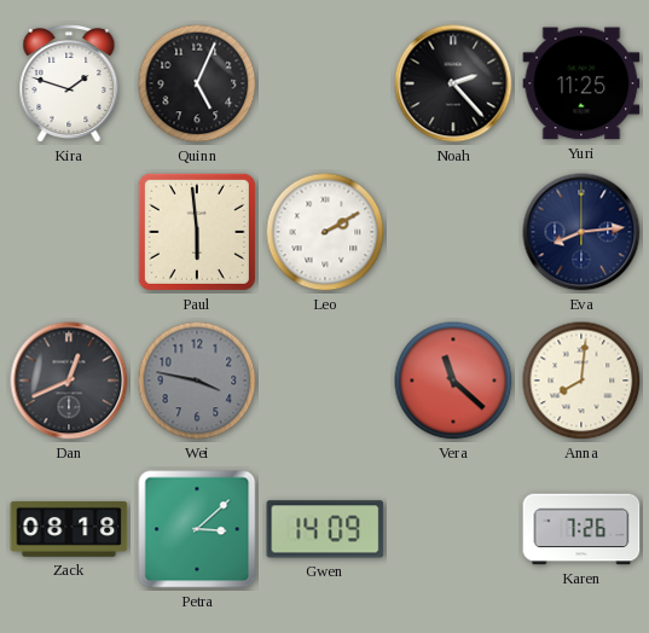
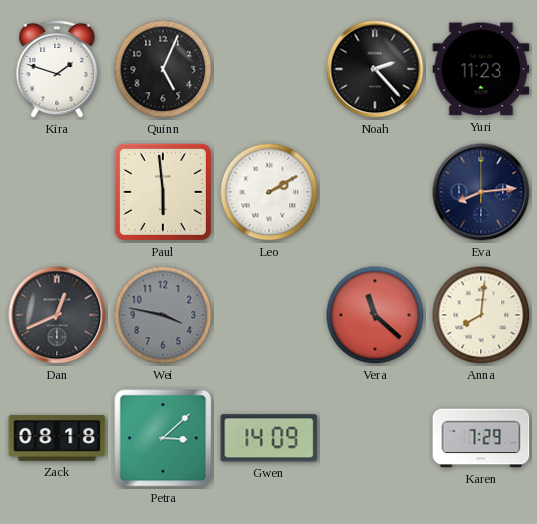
Yuri: 11:25 -> 11:23
Karen: 7:26 -> 7:29
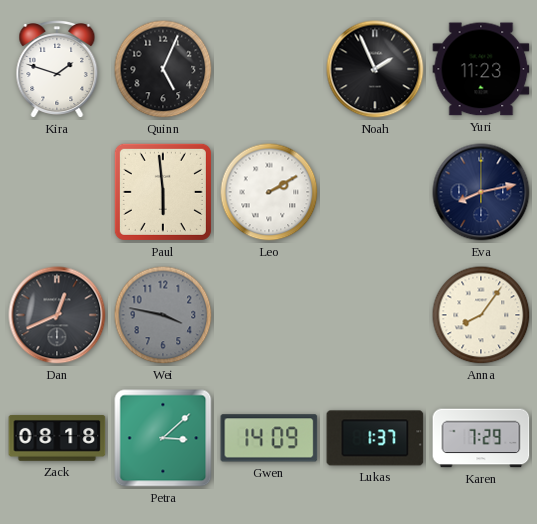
Noah: 2:23 -> 1:56
Eva: 8:14 -> 8:13
Vera: 11:22 -> none
Anna: 8:01 -> 8:06
Lukas: none -> 1:37
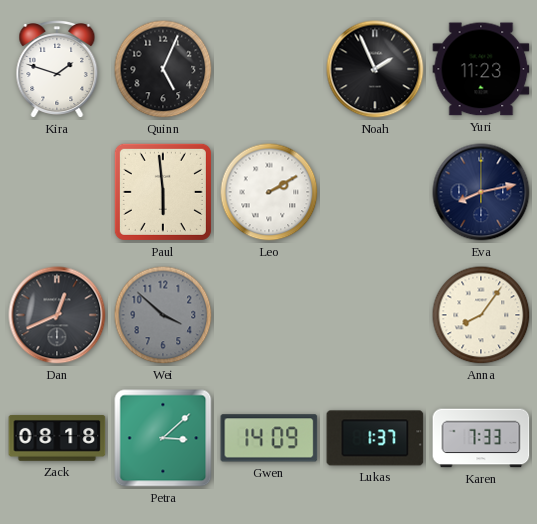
Wei: 3:47 -> 3:52
Karen: 7:29 -> 7:33
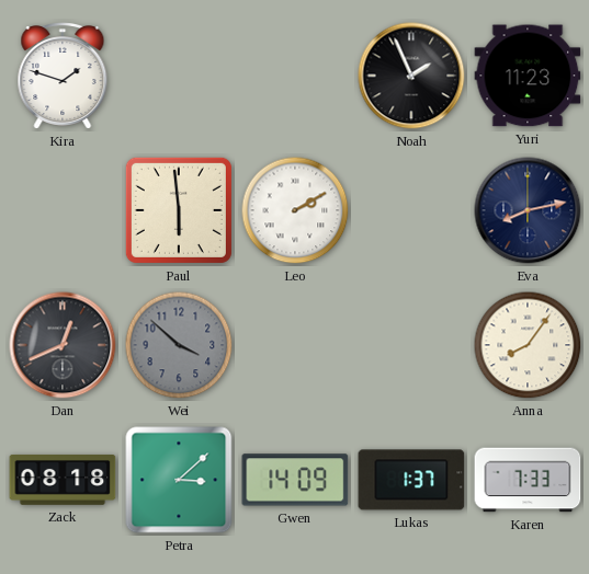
Quinn: 5:04 -> none
